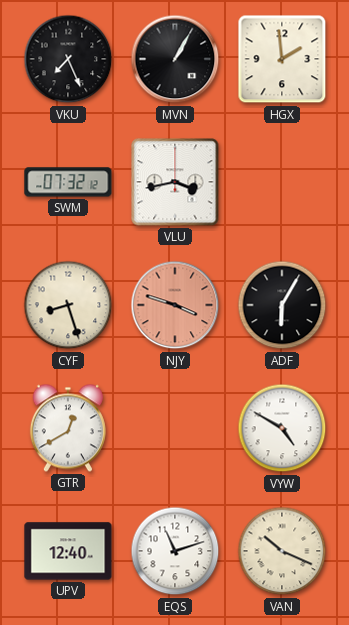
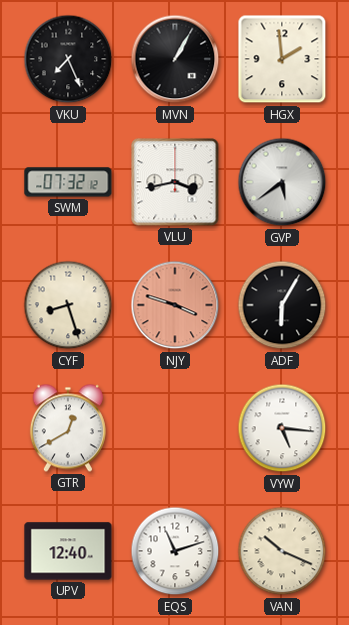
GVP: none -> 5:39
VYW: 4:50 -> 5:16
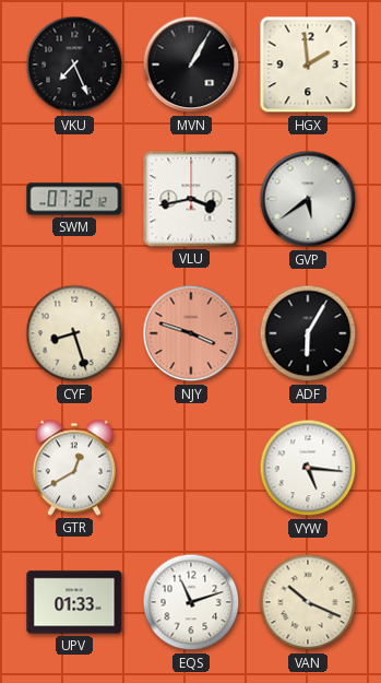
UPV: 12:40 -> 01:33
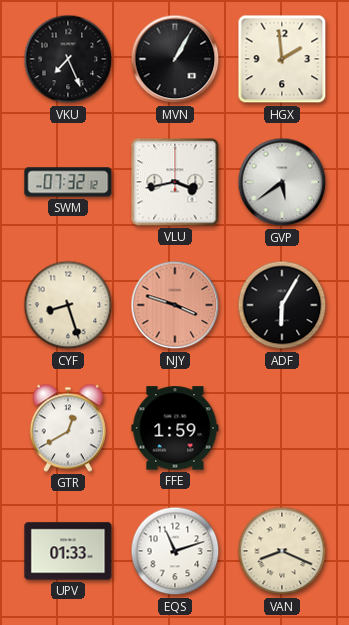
FFE: none -> 1:59
VYW: 5:16 -> none
VAN: 10:19 -> 8:19
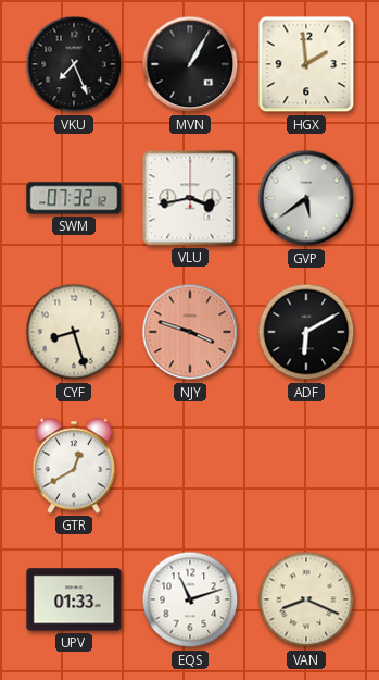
ADF: 6:05 -> 6:10
FFE: 1:59 -> none
